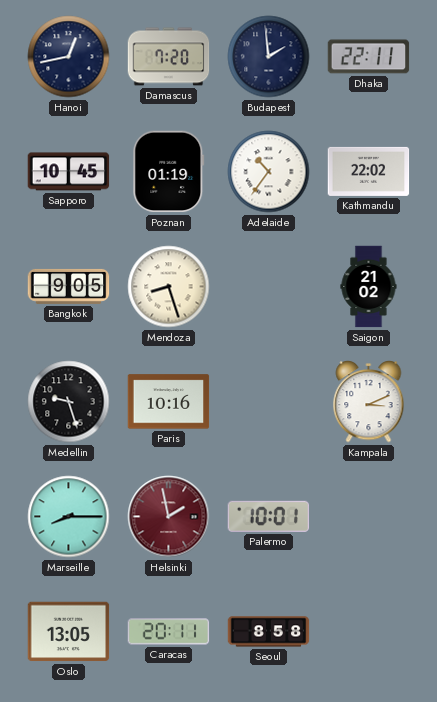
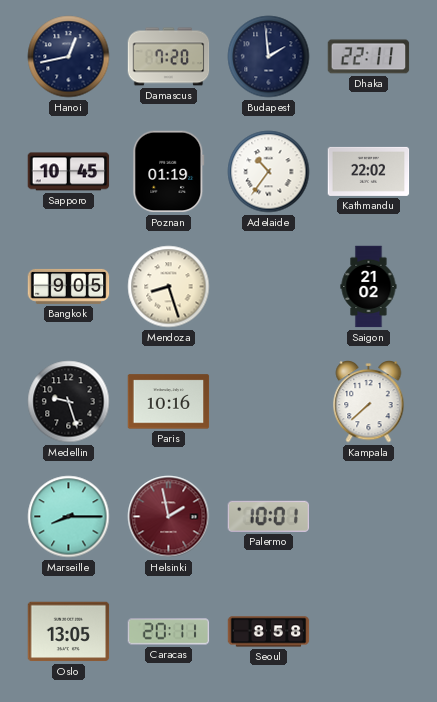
Kampala: 3:11 -> 7:38
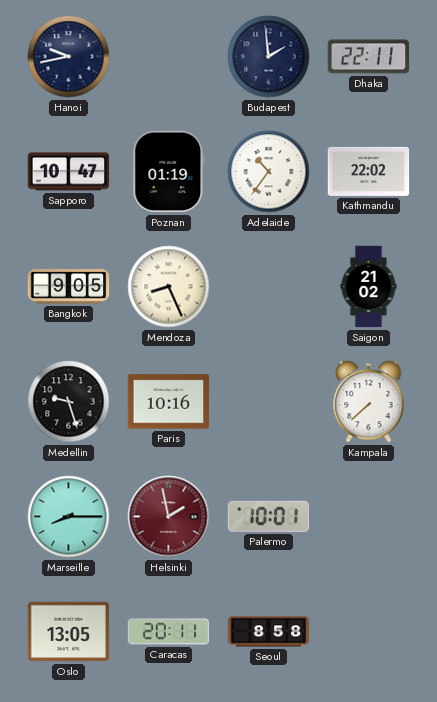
Hanoi: 12:43 -> 9:43
Damascus: 7:20 -> none
Sapporo: 10:45 -> 10:47
Mendoza: 8:27 -> 8:26
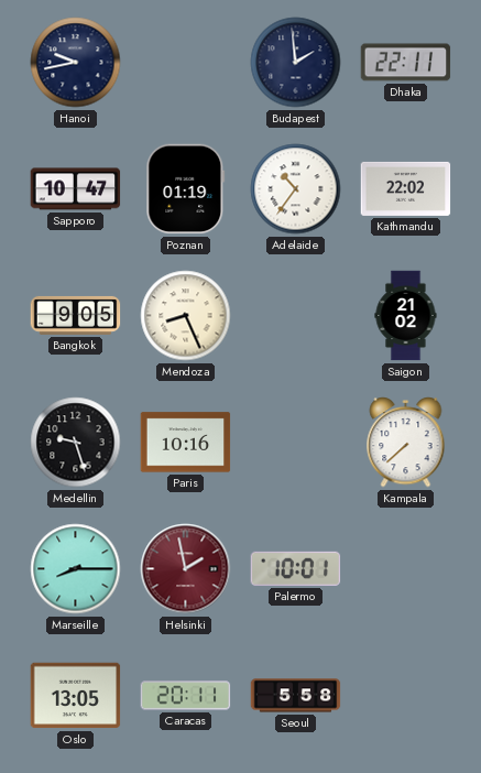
Seoul: 8:58 -> 5:58
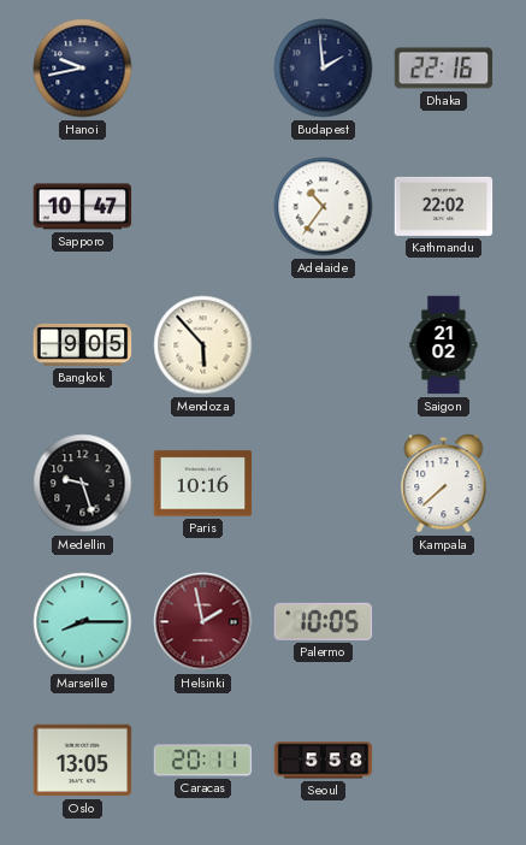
Dhaka: 22:11 -> 22:16
Poznan: 01:19 -> none
Mendoza: 8:26 -> 5:53
Palermo: 10:01 -> 10:05
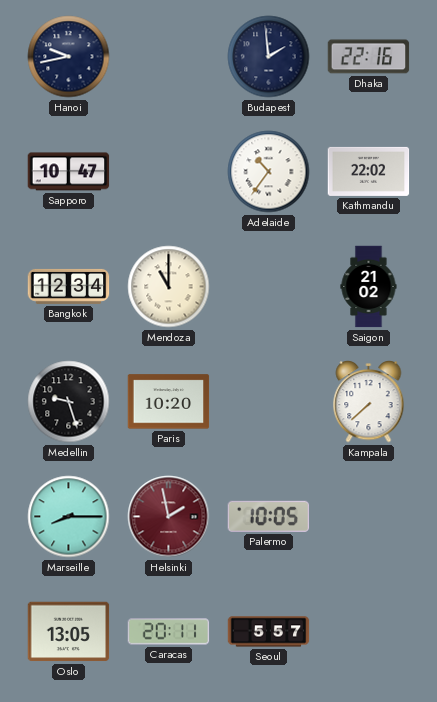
Bangkok: 9:05 -> 12:34
Mendoza: 5:53 -> 11:00
Paris: 10:16 -> 10:20
Seoul: 5:58 -> 5:57
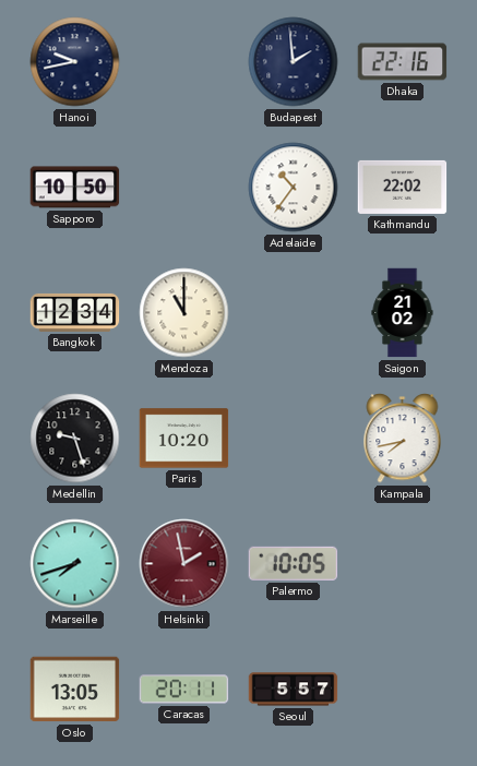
Sapporo: 10:47 -> 10:50
Kampala: 7:38 -> 7:43
Marseille: 8:15 -> 7:42
